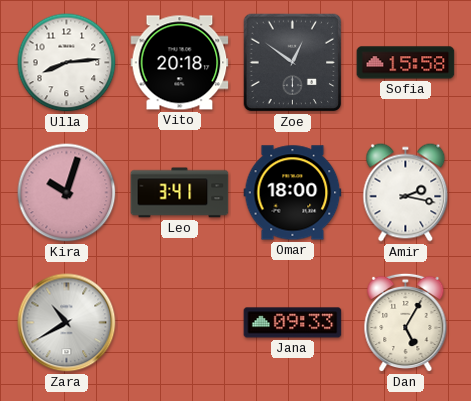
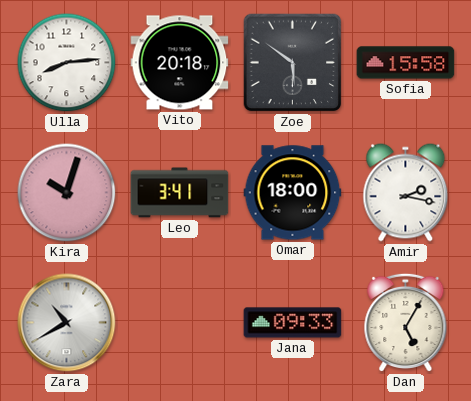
Zoe: 12:51 -> 5:51
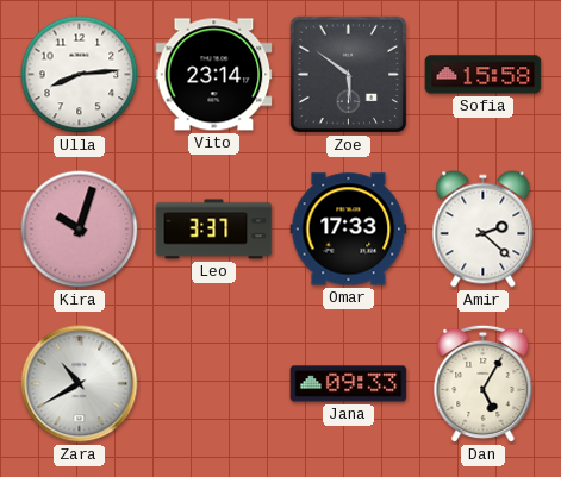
Vito: 20:18 -> 23:14
Leo: 3:41 -> 3:37
Omar: 18:00 -> 17:33
Amir: 2:17 -> 2:22
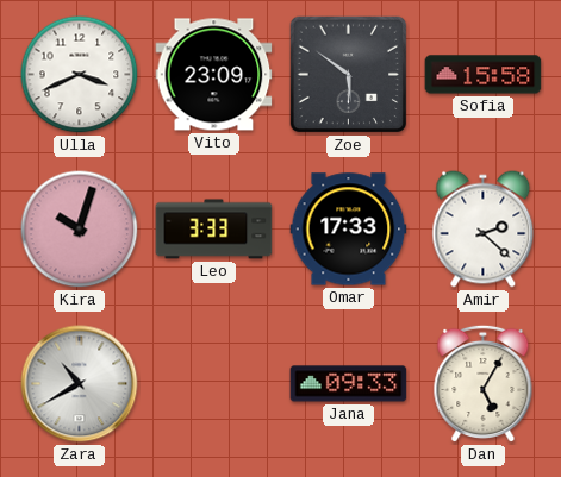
Ulla: 8:14 -> 3:41
Vito: 23:14 -> 23:09
Leo: 3:37 -> 3:33
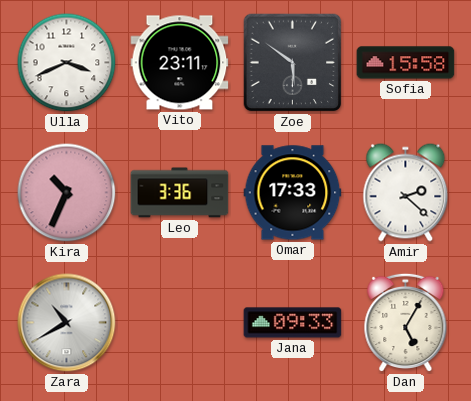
Vito: 23:09 -> 23:11
Kira: 10:03 -> 10:34
Leo: 3:33 -> 3:36
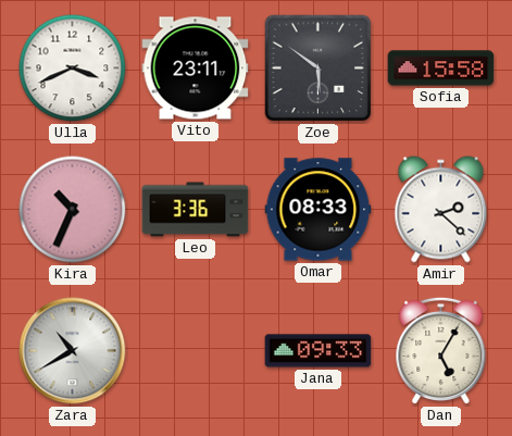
Omar: 17:33 -> 08:33
